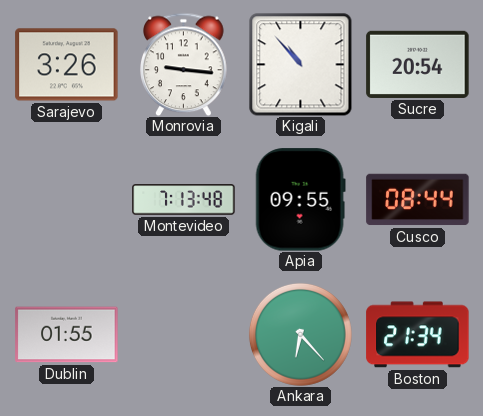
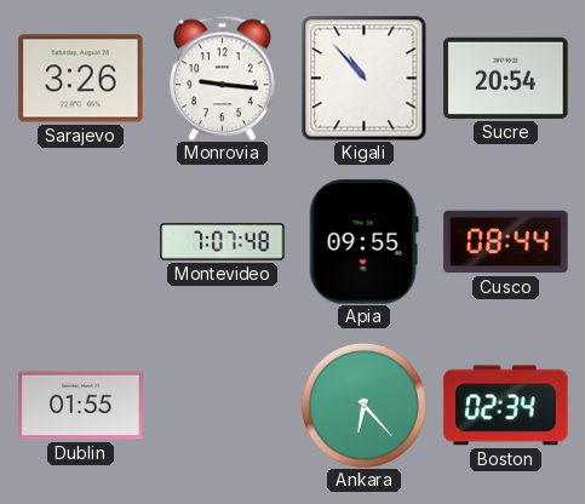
Montevideo: 7:13 -> 7:07
Boston: 21:34 -> 02:34
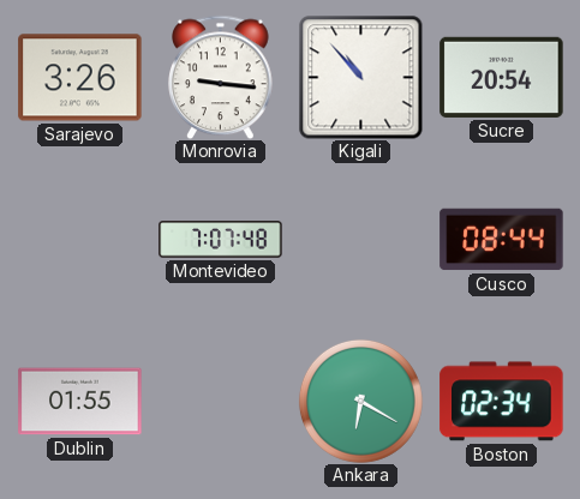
Apia: 09:55 -> none
Ankara: 6:23 -> 6:20
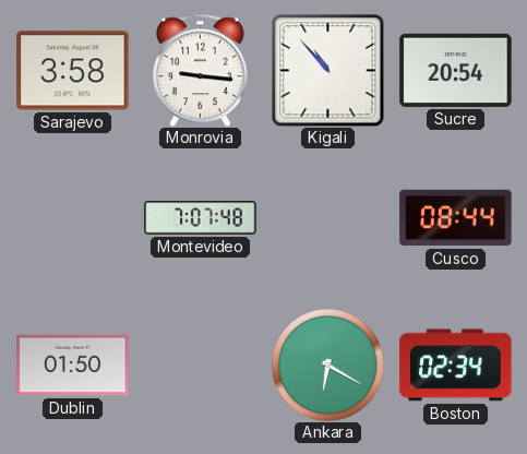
Sarajevo: 3:26 -> 3:58
Dublin: 01:55 -> 01:50
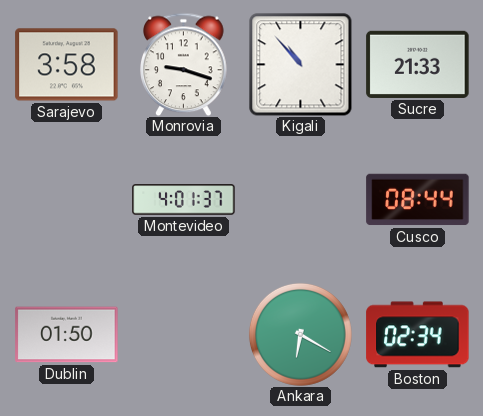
Monrovia: 9:16 -> 9:18
Sucre: 20:54 -> 21:33
Montevideo: 7:07 -> 4:01
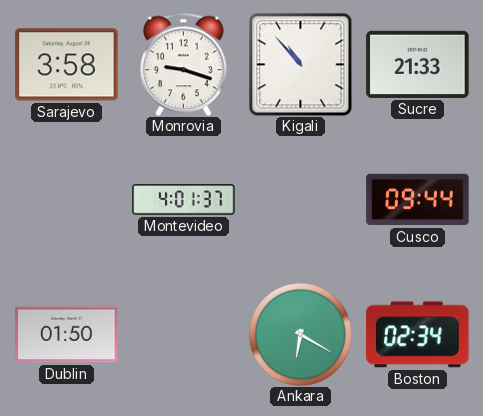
Cusco: 08:44 -> 09:44
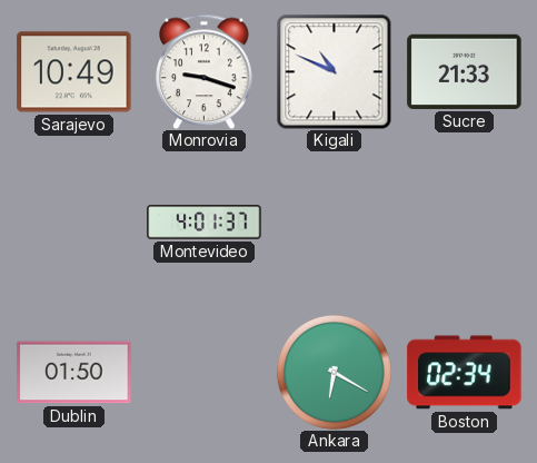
Sarajevo: 3:58 -> 10:49
Kigali: 10:53 -> 10:49
Cusco: 09:44 -> none
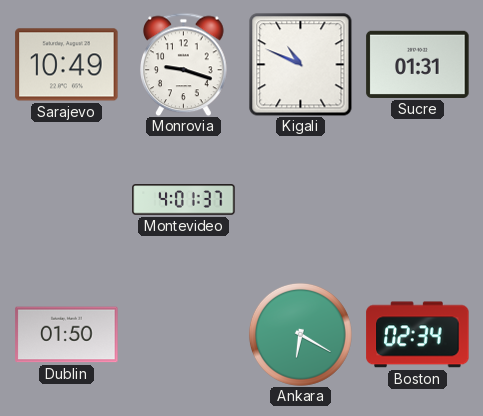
Sucre: 21:33 -> 01:31
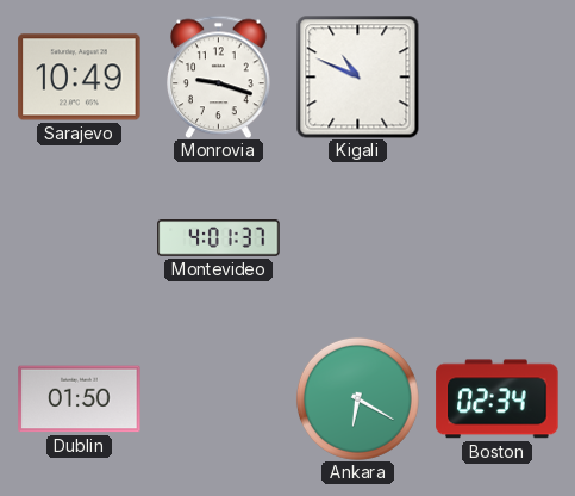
Sucre: 01:31 -> none
